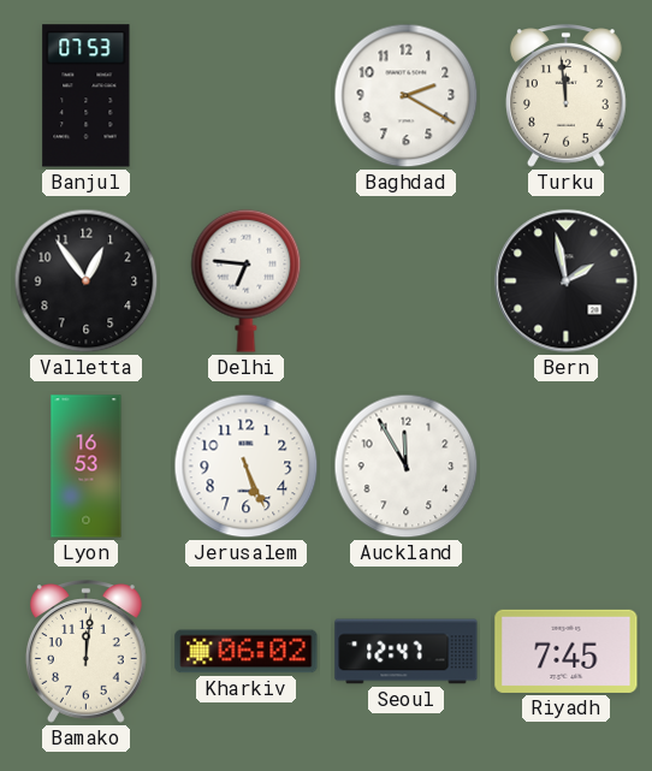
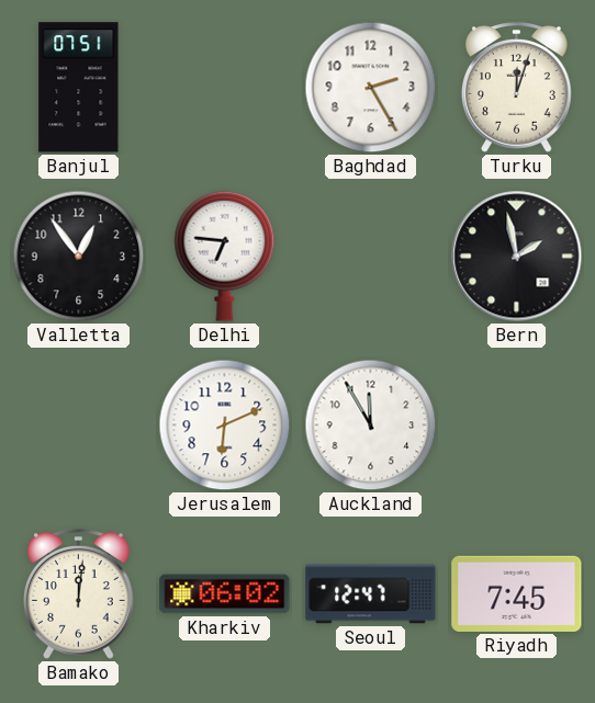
Banjul: 07:53 -> 07:51
Baghdad: 2:20 -> 2:25
Turku: 11:59 -> 12:03
Lyon: 16:53 -> none
Jerusalem: 5:26 -> 6:11
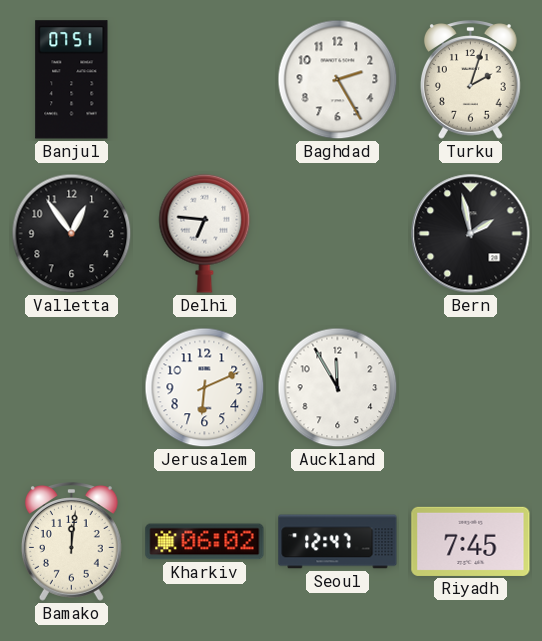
Turku: 12:03 -> 2:03
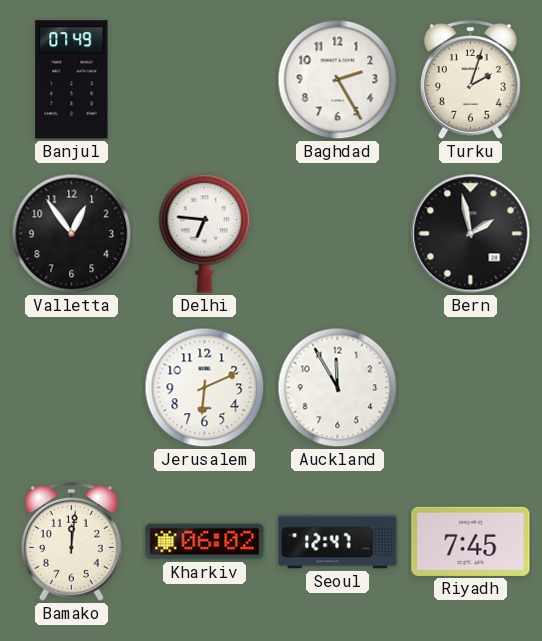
Banjul: 07:51 -> 07:49
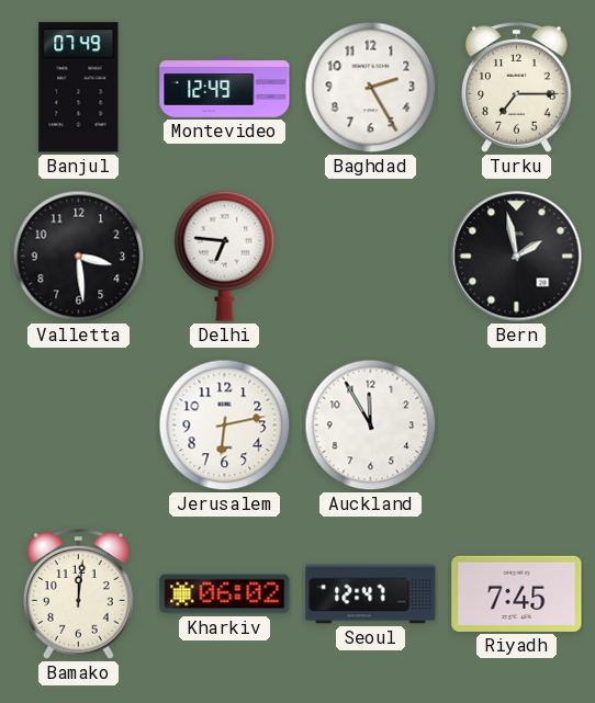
Montevideo: none -> 12:49
Turku: 2:03 -> 7:15
Valletta: 12:54 -> 3:29
Jerusalem: 6:11 -> 6:13
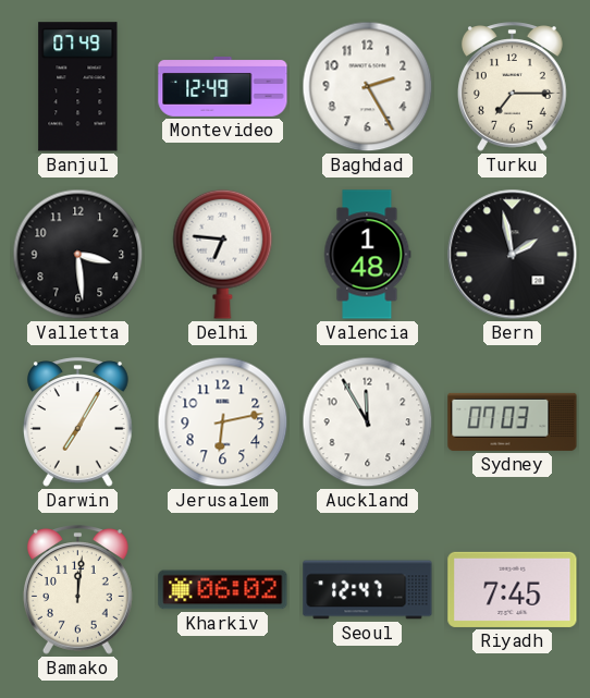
Valencia: none -> 1:48
Darwin: none -> 7:05
Sydney: none -> 07:03
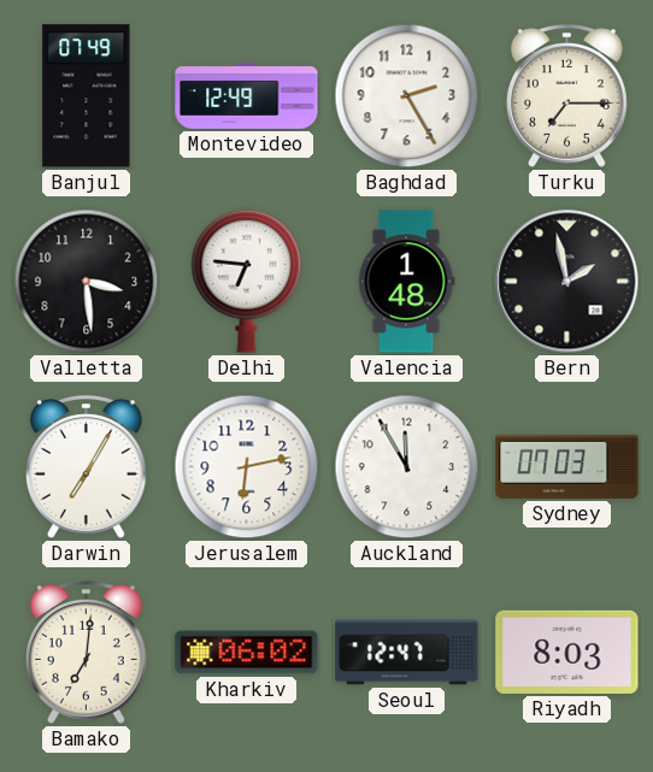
Bamako: 12:01 -> 7:01
Riyadh: 7:45 -> 8:03
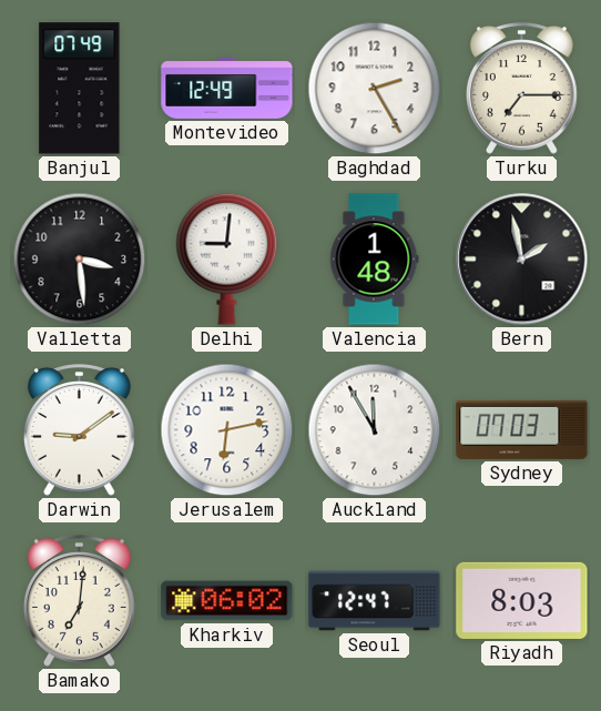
Delhi: 6:46 -> 9:01
Darwin: 7:05 -> 9:09
